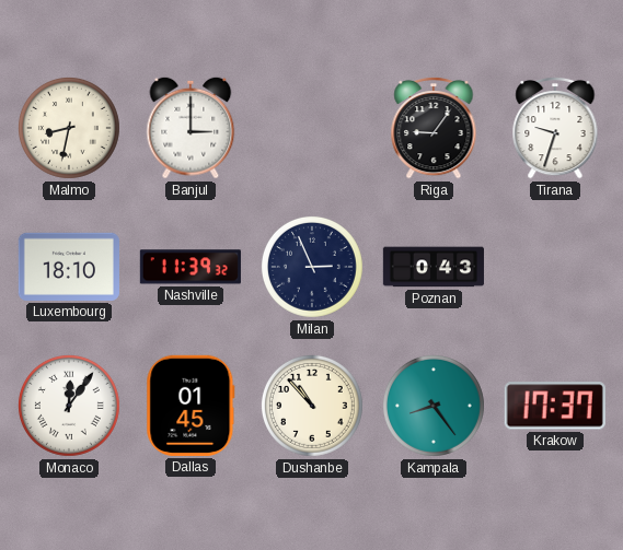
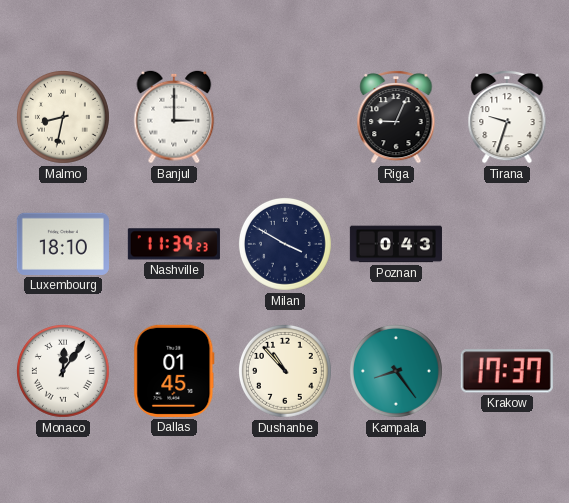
Riga: 9:06 -> 9:04
Nashville: 11:39:32 -> 11:39:23
Milan: 2:56 -> 3:50
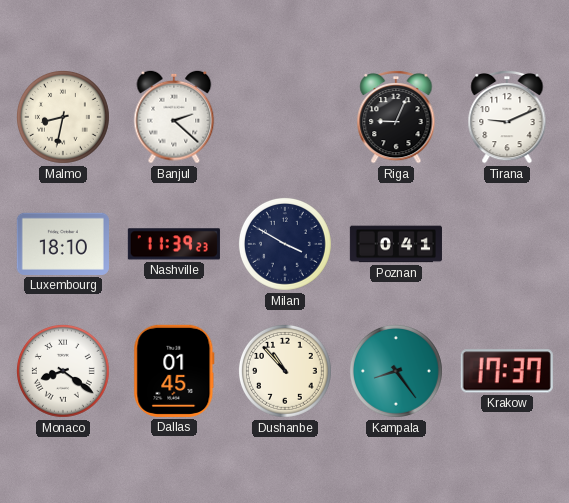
Banjul: 3:00 -> 2:22
Tirana: 9:33 -> 9:11
Poznan: 0:43 -> 0:41
Monaco: 12:06 -> 8:21
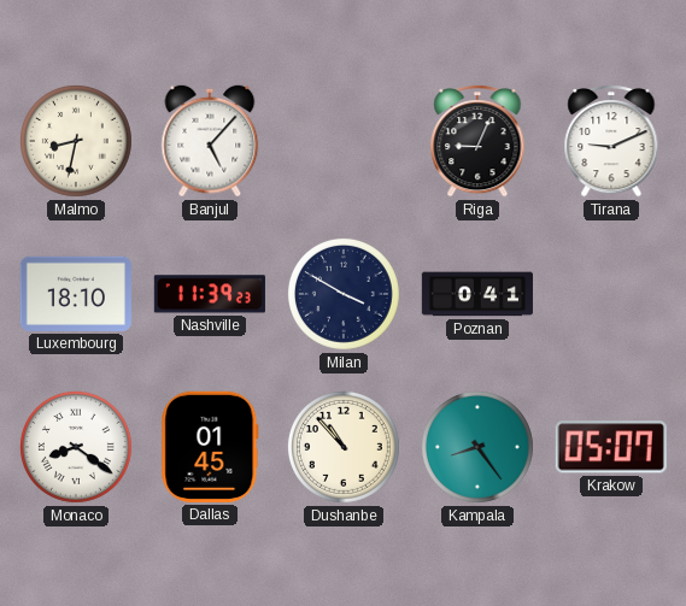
Banjul: 2:22 -> 5:07
Krakow: 17:37 -> 05:07
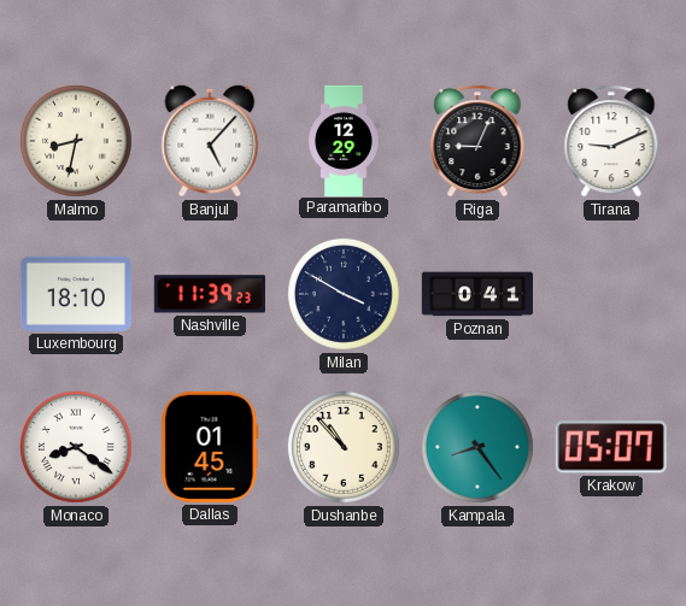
Paramaribo: none -> 12:29
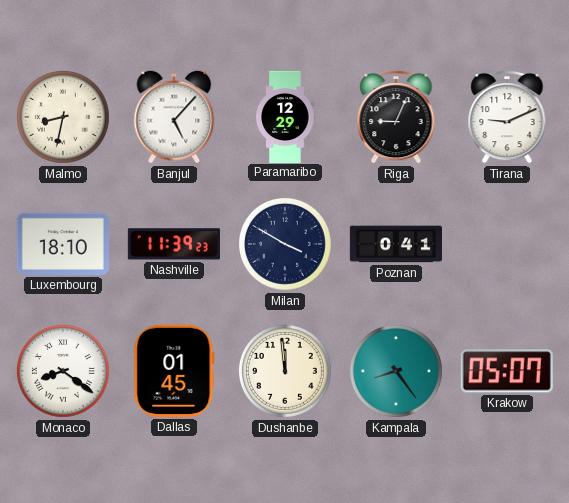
Dushanbe: 10:53 -> 11:59
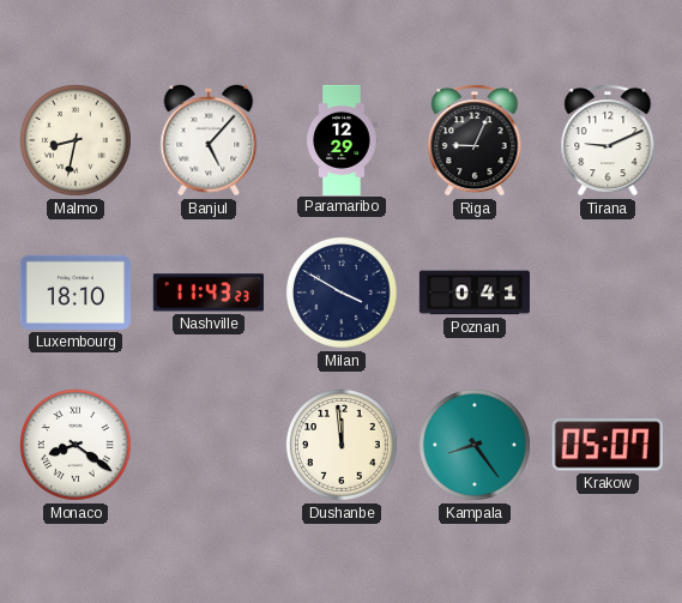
Nashville: 11:39 -> 11:43
Dallas: 01:45 -> none
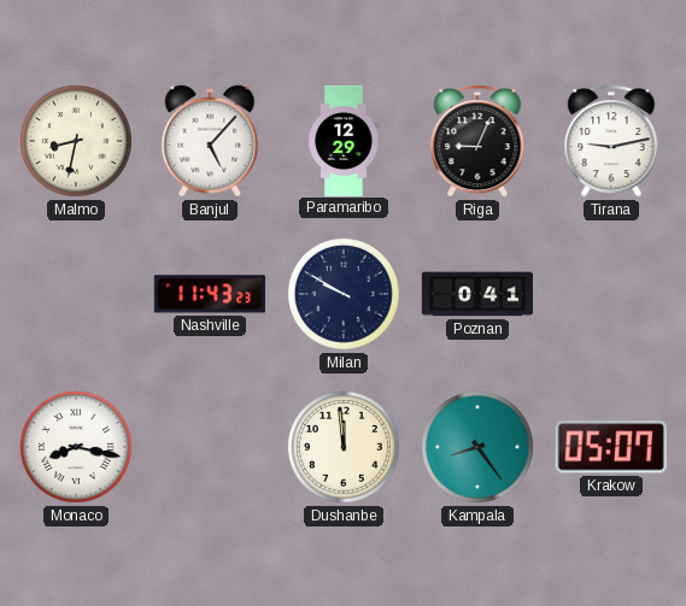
Tirana: 9:11 -> 9:13
Luxembourg: 18:10 -> none
Milan: 3:50 -> 9:50
Monaco: 8:21 -> 8:17
